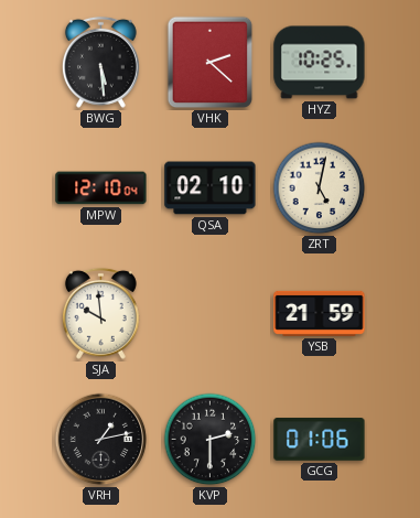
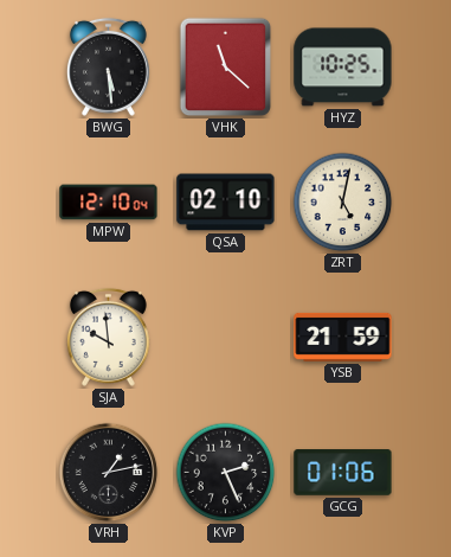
VHK: 2:22 -> 11:22
KVP: 2:30 -> 2:26
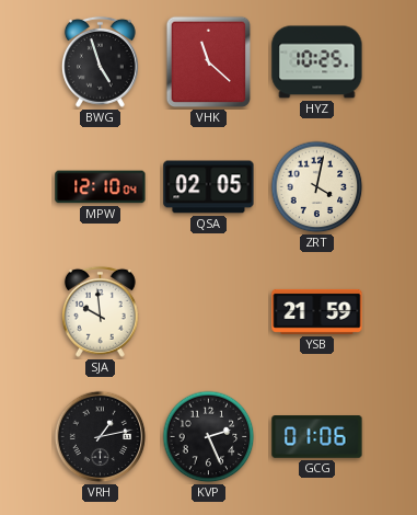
BWG: 5:29 -> 4:57
QSA: 02:10 -> 02:05
ZRT: 5:02 -> 4:02
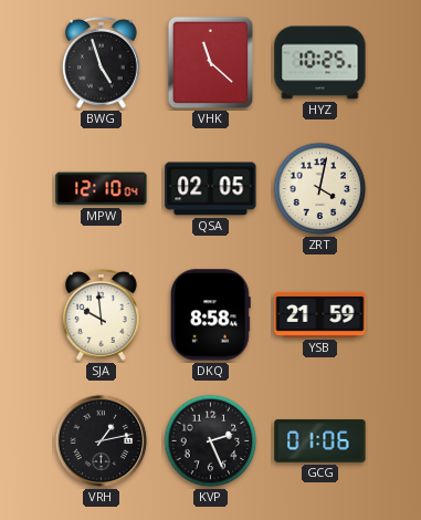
DKQ: none -> 8:58
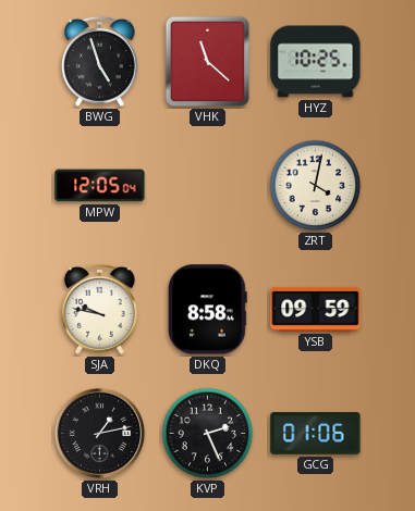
MPW: 12:10 -> 12:05
QSA: 02:05 -> none
SJA: 9:59 -> 9:47
YSB: 21:59 -> 09:59
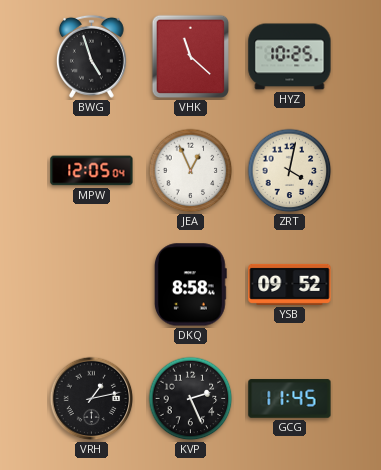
JEA: none -> 12:56
SJA: 9:47 -> none
YSB: 09:59 -> 09:52
GCG: 01:06 -> 11:45
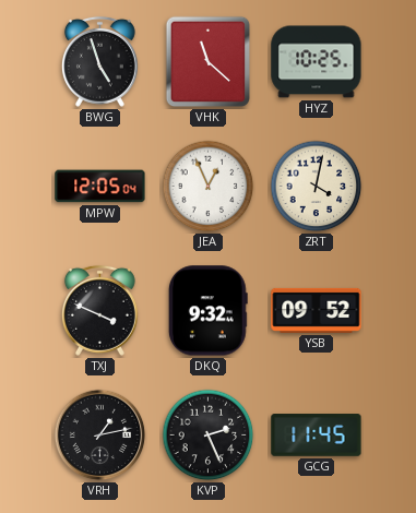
TXJ: none -> 3:49
DKQ: 8:58 -> 9:32
